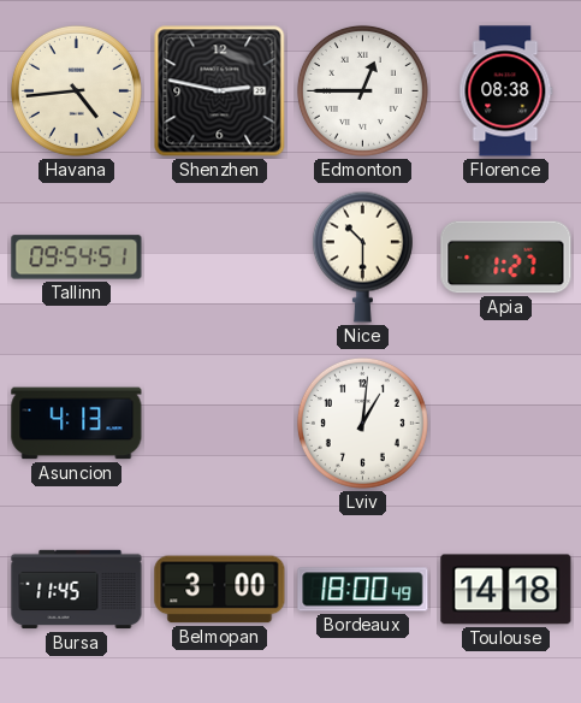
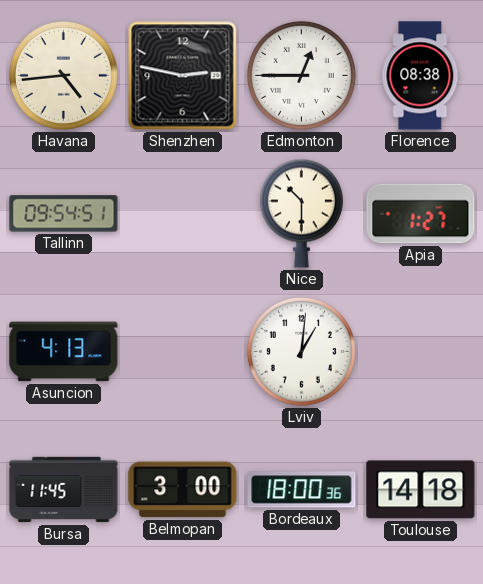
Bordeaux: 18:00:49 -> 18:00:36
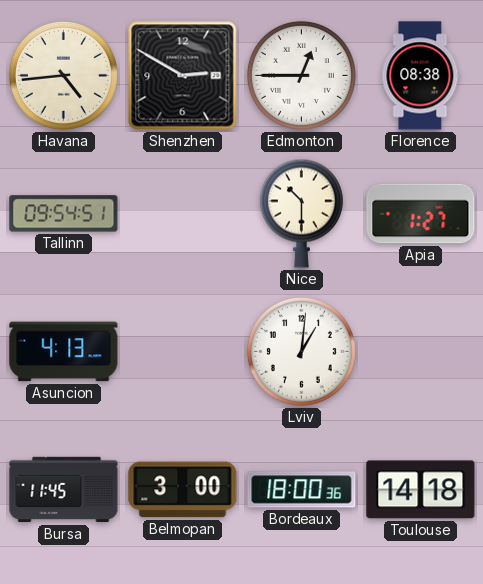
Shenzhen: 2:47 -> 2:50
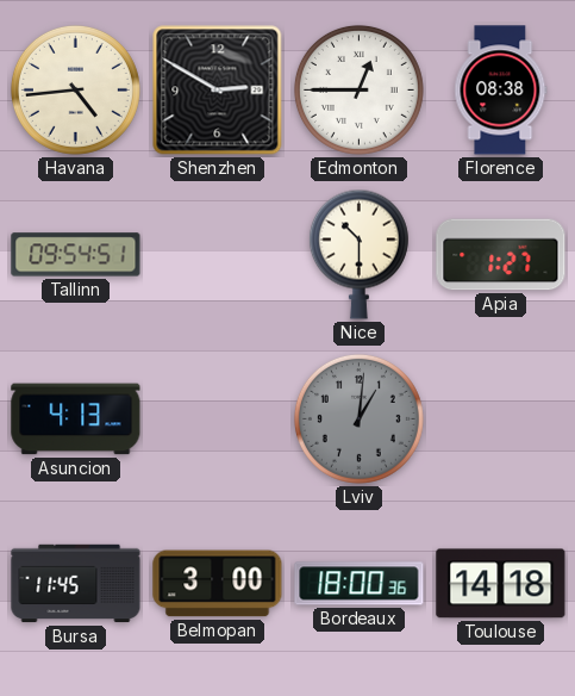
Lviv dial: white -> grey
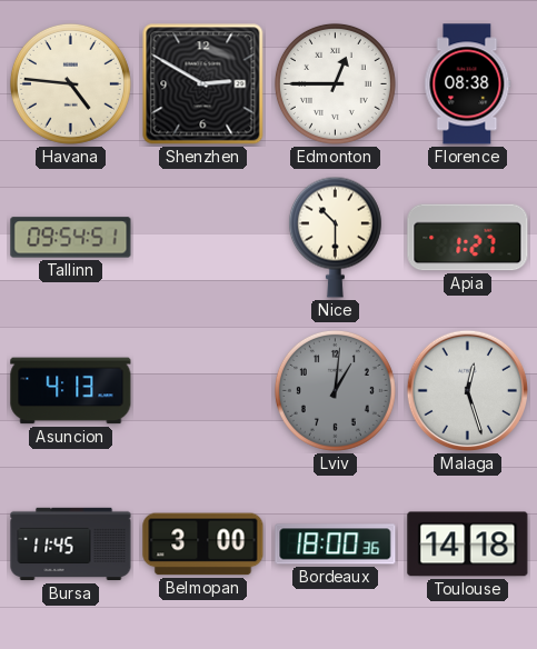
Havana: 4:44 -> 4:46
Malaga: none -> 12:27
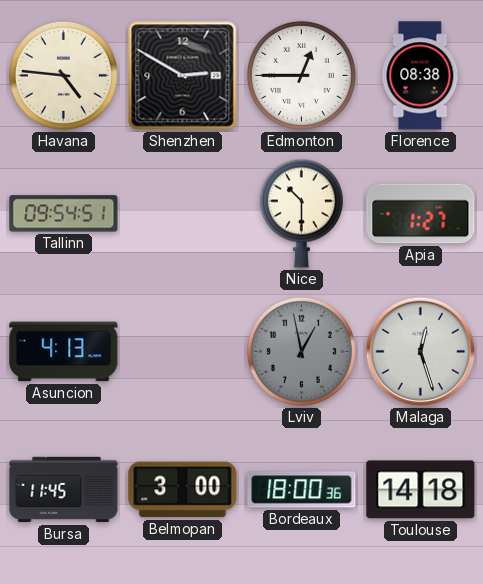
Lviv: 1:01 -> 12:58
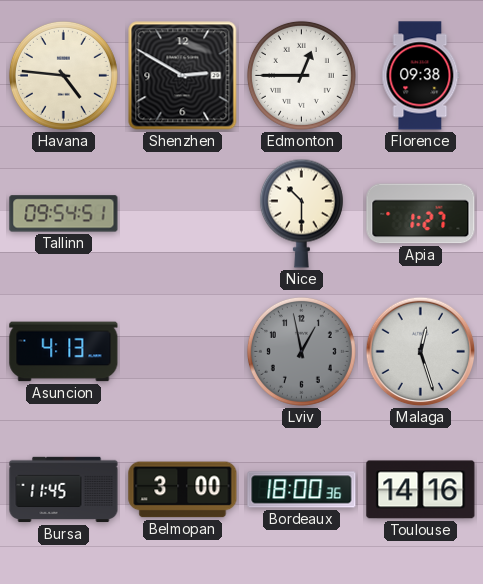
Florence: 08:38 -> 09:38
Toulouse: 14:18 -> 14:16
